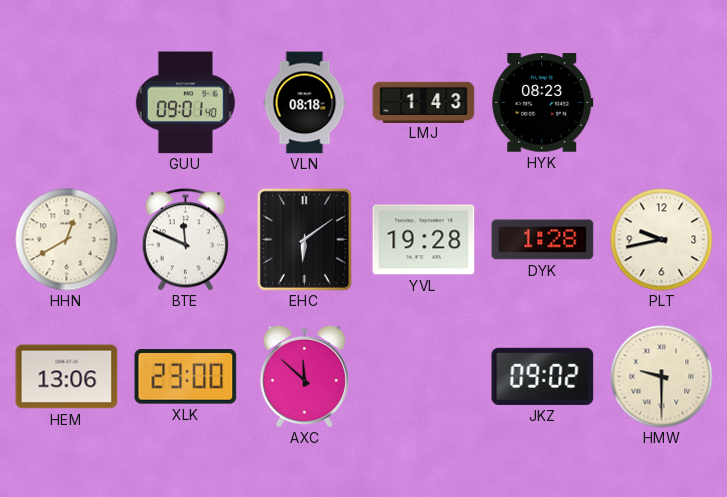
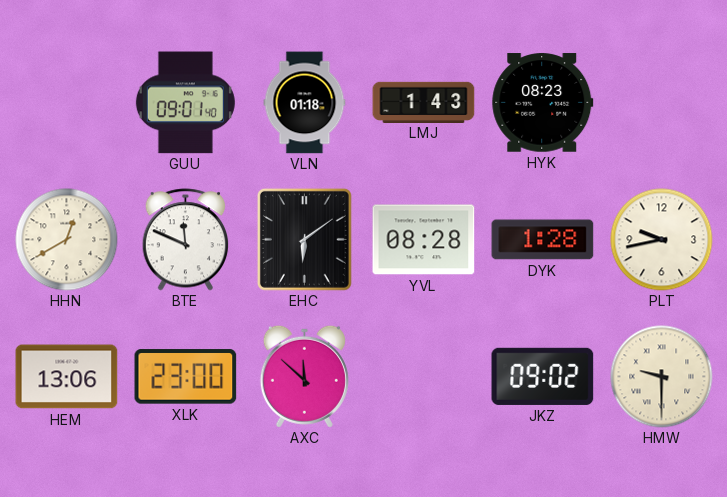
VLN: 08:18 -> 01:18
YVL: 19:28 -> 08:28
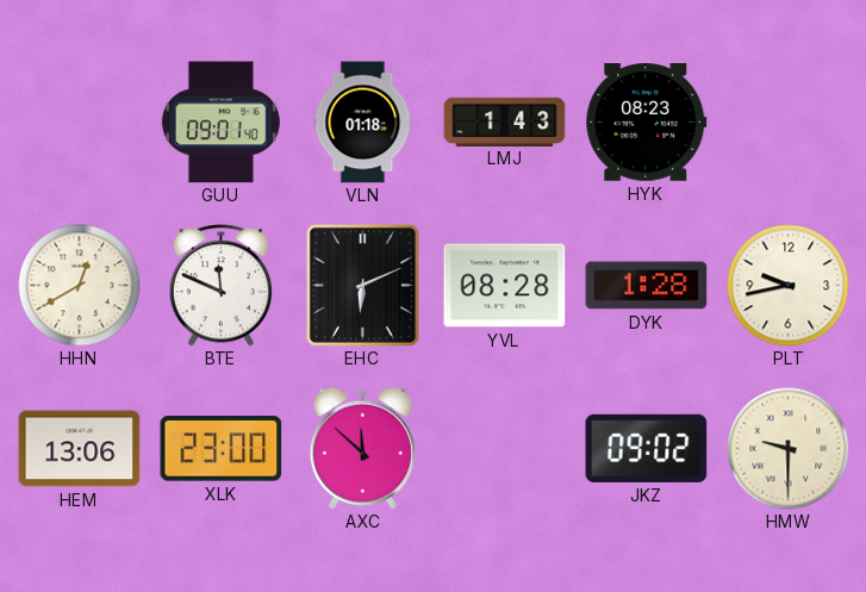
EHC: 6:09 -> 6:11
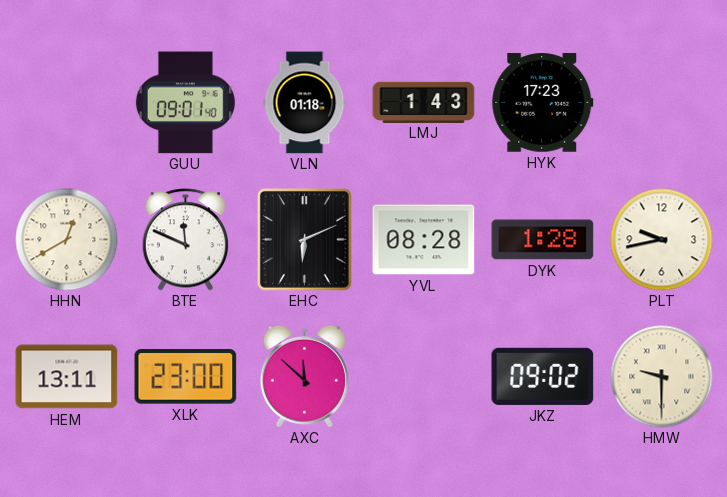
HYK: 08:23 -> 17:23
HEM: 13:06 -> 13:11
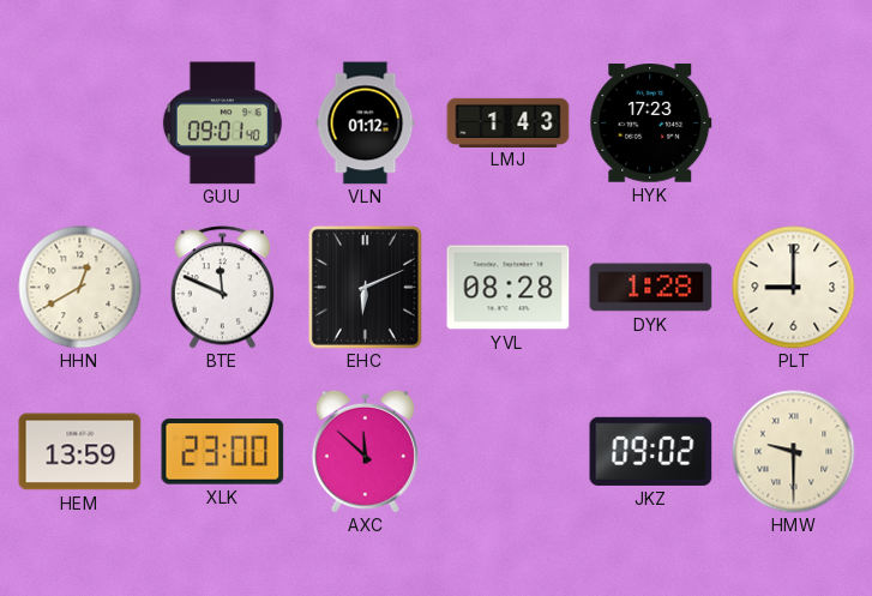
VLN: 01:18 -> 01:12
PLT: 9:43 -> 9:00
HEM: 13:11 -> 13:59
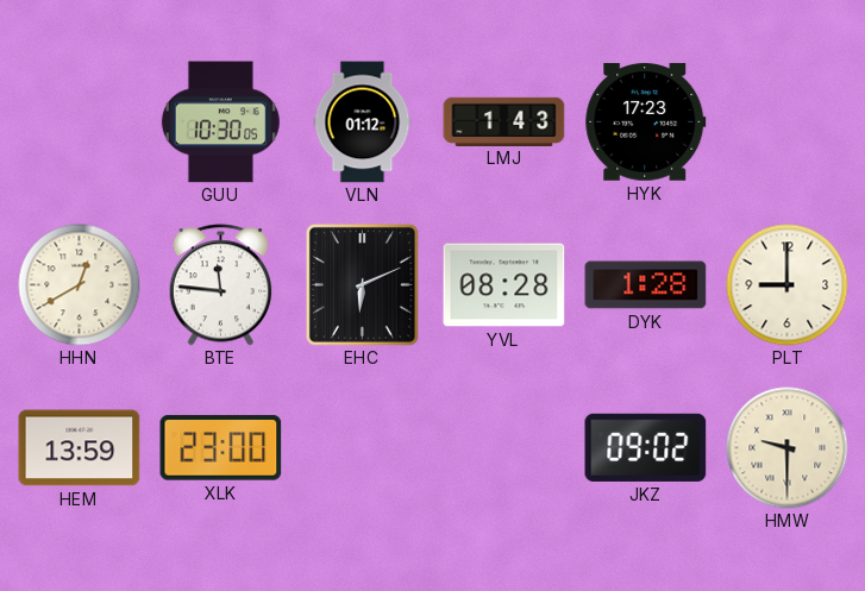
GUU: 09:01 -> 10:30
BTE: 11:49 -> 11:46
AXC: 11:52 -> none
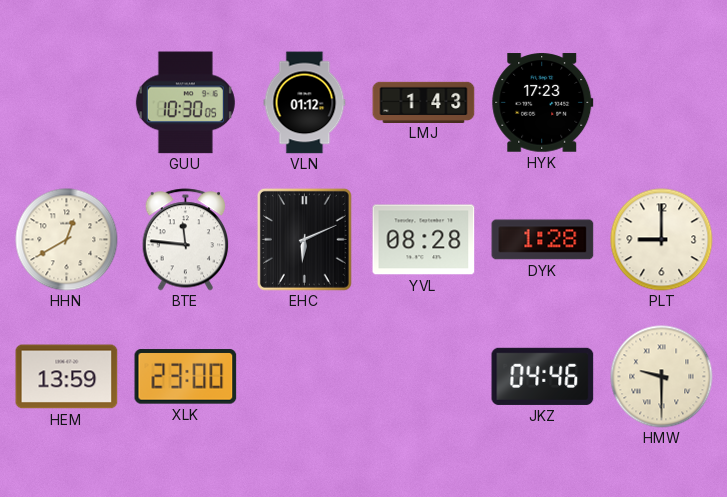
JKZ: 09:02 -> 04:46
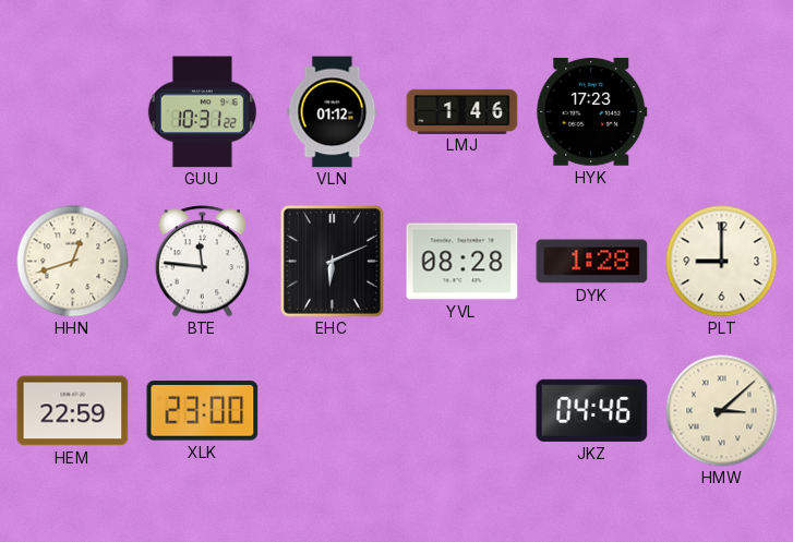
GUU: 10:30 -> 10:31
LMJ: 1:43 -> 1:46
HHN: 12:40 -> 12:42
HEM: 13:59 -> 22:59
HMW: 9:30 -> 3:08
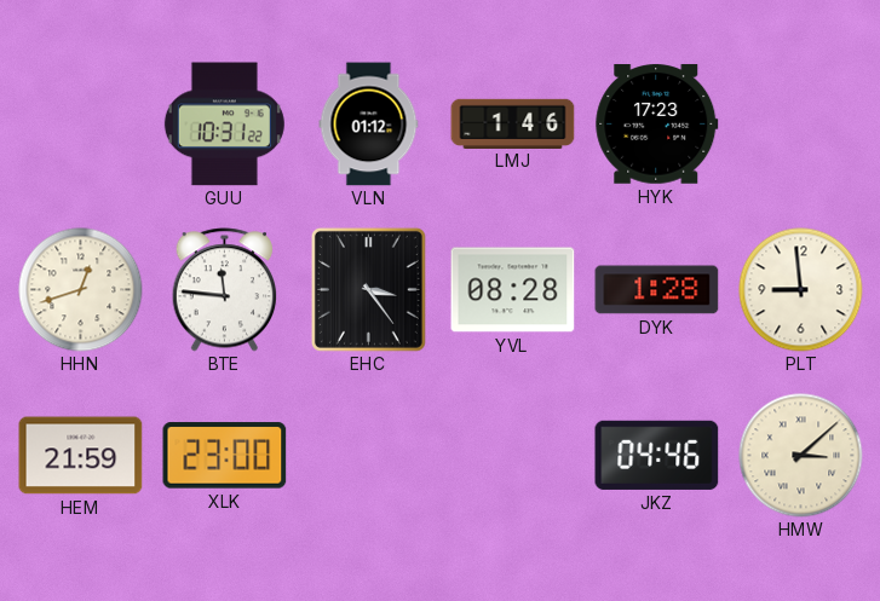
EHC: 6:11 -> 3:24
PLT: 9:00 -> 8:59
HEM: 22:59 -> 21:59
